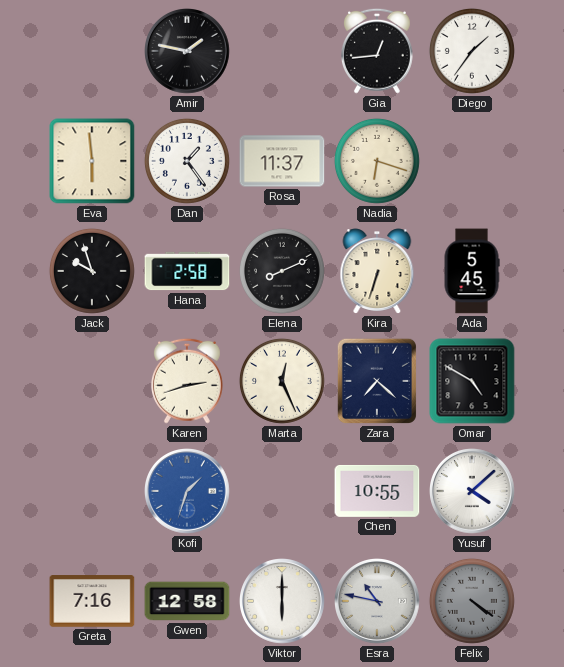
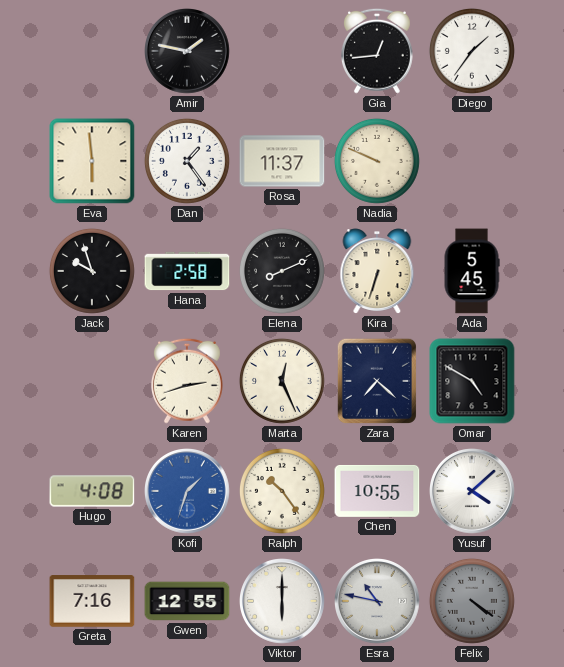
Nadia: 6:18 -> 9:49
Hugo: none -> 4:08
Ralph: none -> 10:24
Gwen: 12:58 -> 12:55
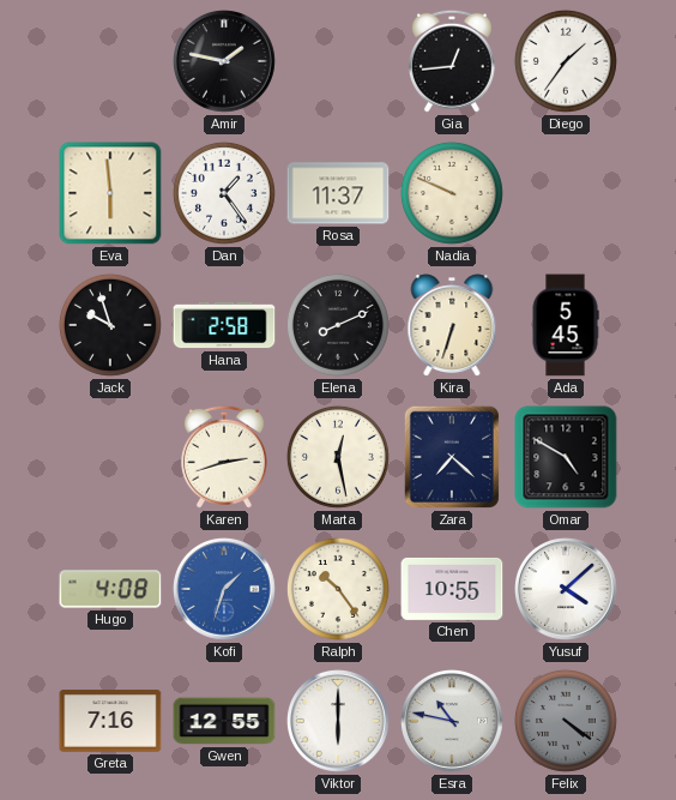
Marta: 12:26 -> 12:28
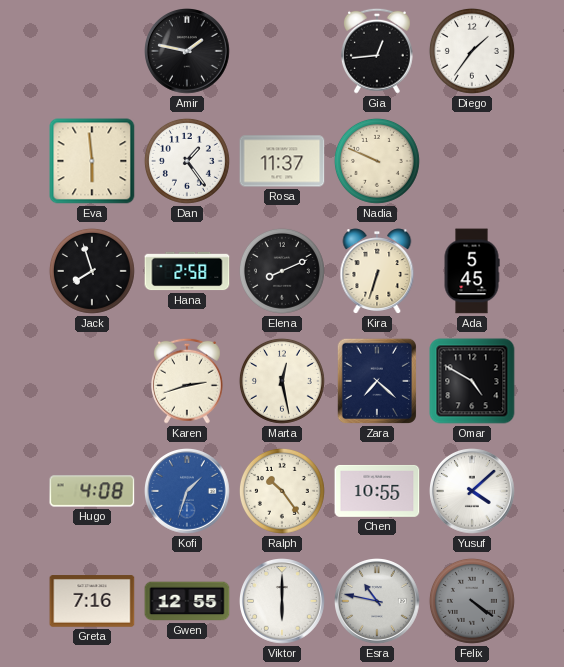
Jack: 9:57 -> 7:57
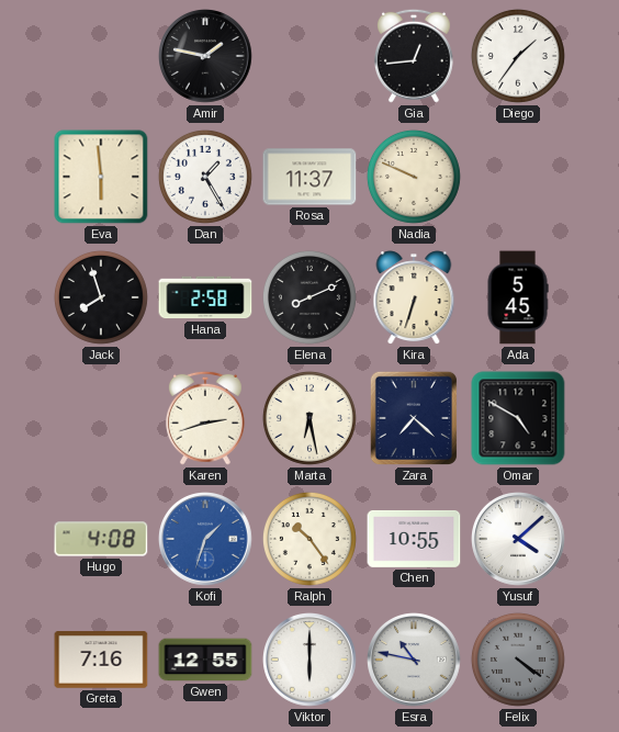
Dan: 1:24 -> 1:25
Marta: 12:28 -> 6:28
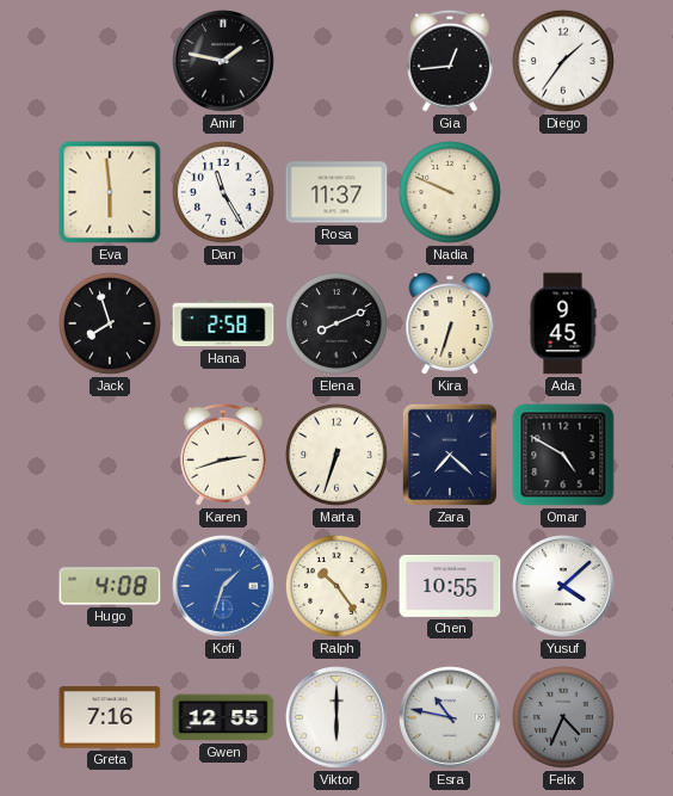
Dan: 1:25 -> 11:25
Ada: 5:45 -> 9:45
Marta: 6:28 -> 6:33
Felix: 4:21 -> 4:34
